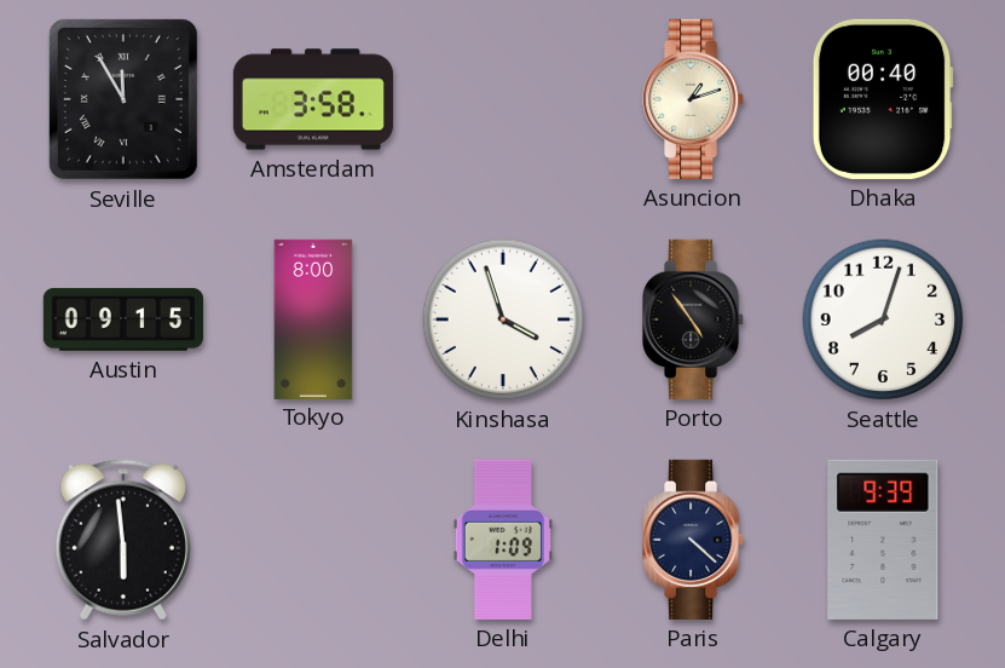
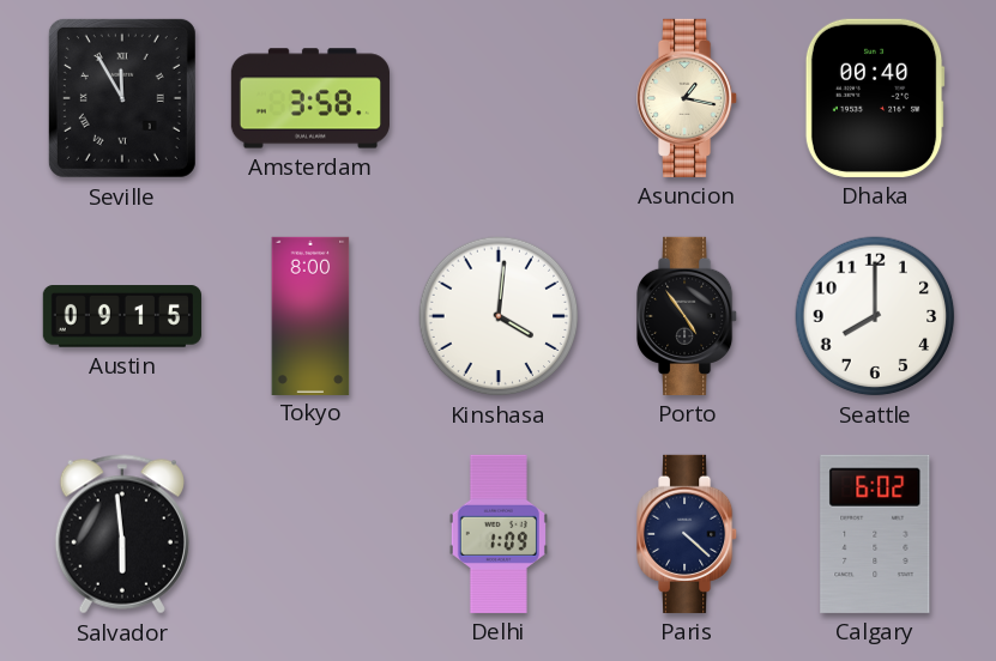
Asuncion: 1:12 -> 1:17
Kinshasa: 3:57 -> 4:01
Seattle: 8:03 -> 8:00
Calgary: 9:39 -> 6:02
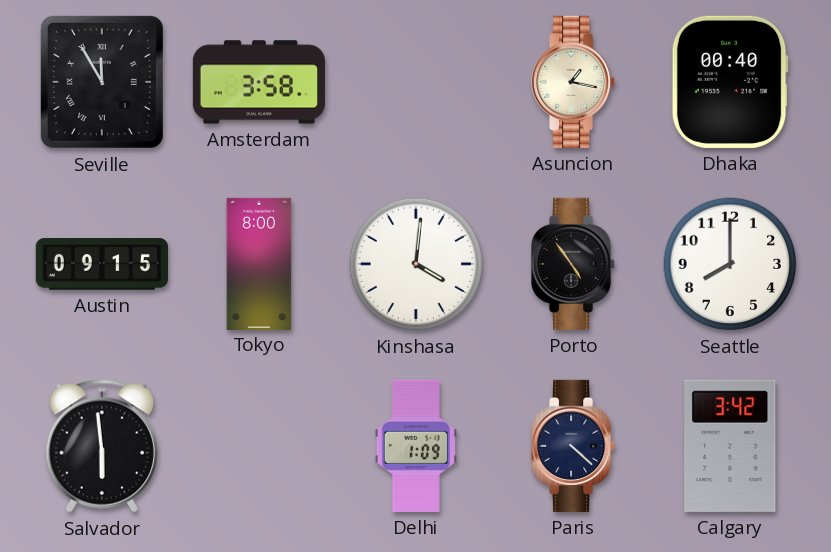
Calgary: 6:02 -> 3:42
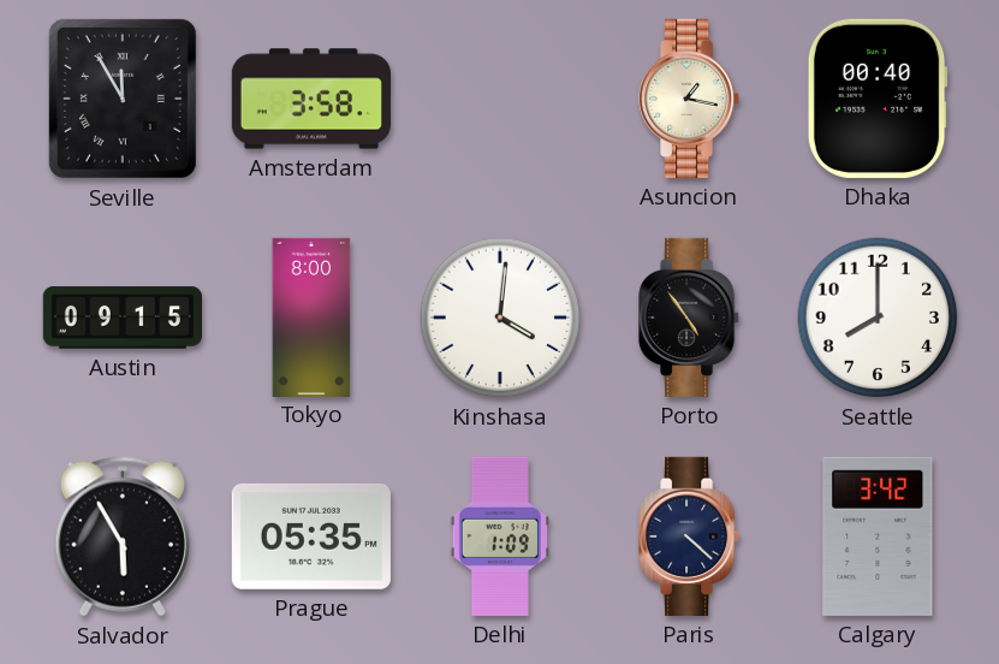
Salvador: 5:59 -> 5:55
Prague: none -> 05:35
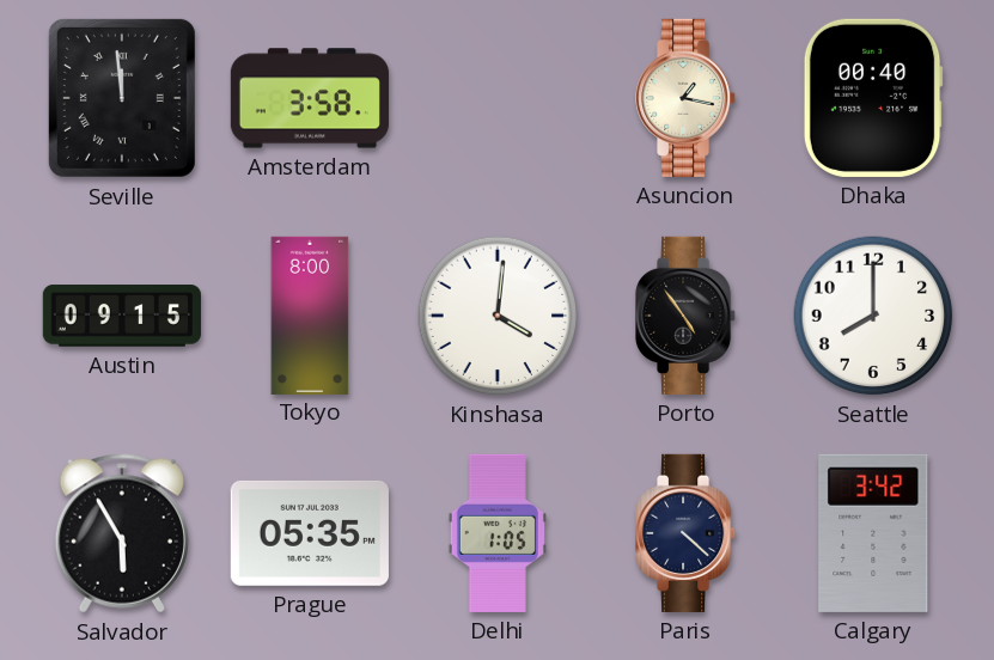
Seville: 11:55 -> 11:59
Delhi: 1:09 -> 1:05
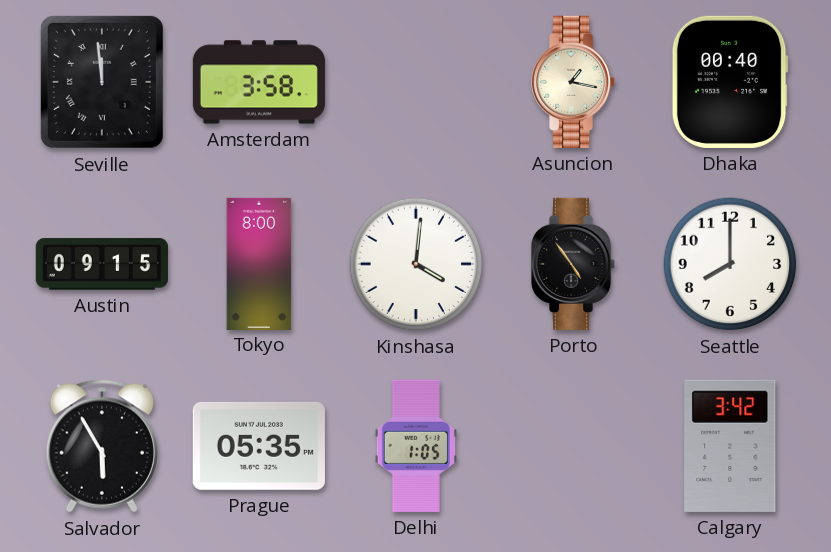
Paris: 4:22 -> none
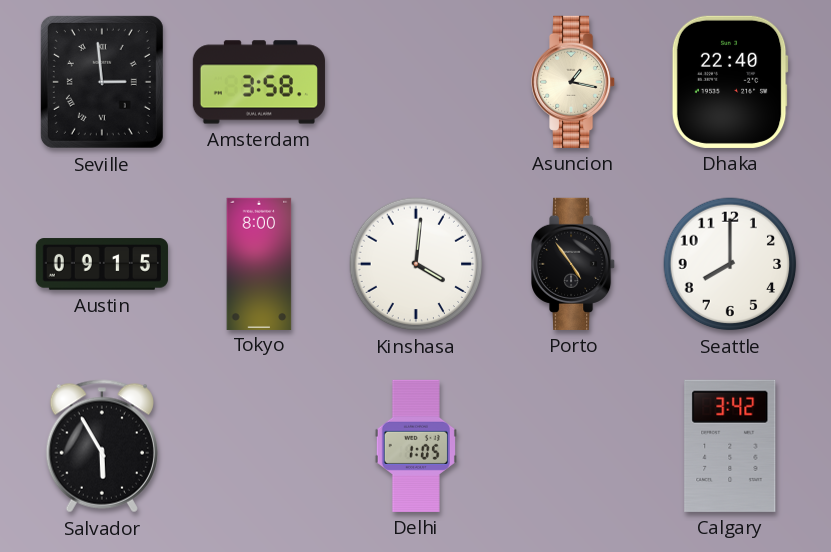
Seville: 11:59 -> 2:59
Dhaka: 00:40 -> 22:40
Prague: 05:35 -> none
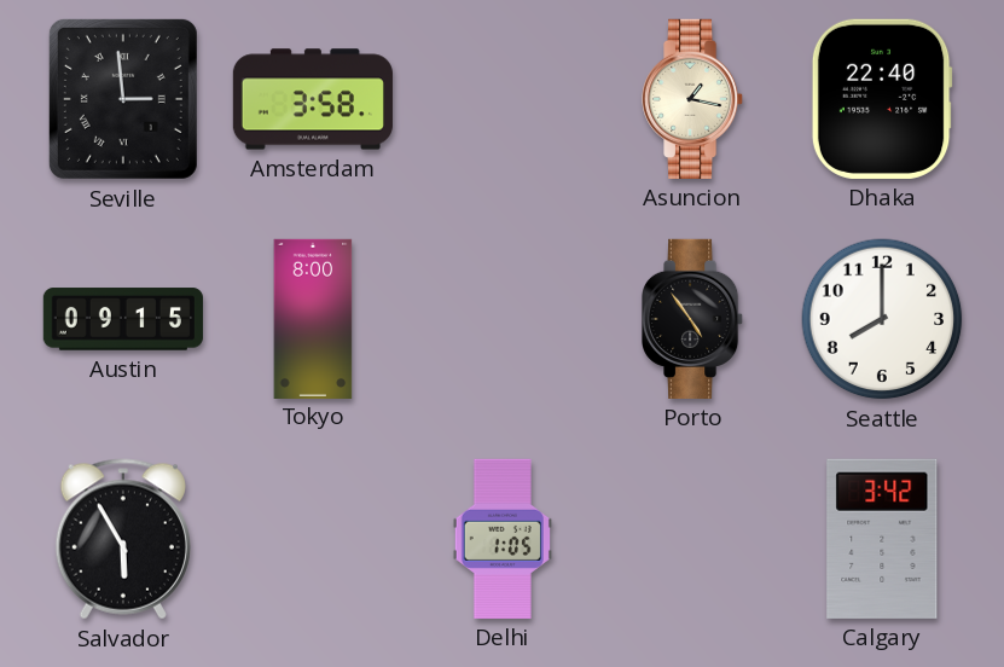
Kinshasa: 4:01 -> none
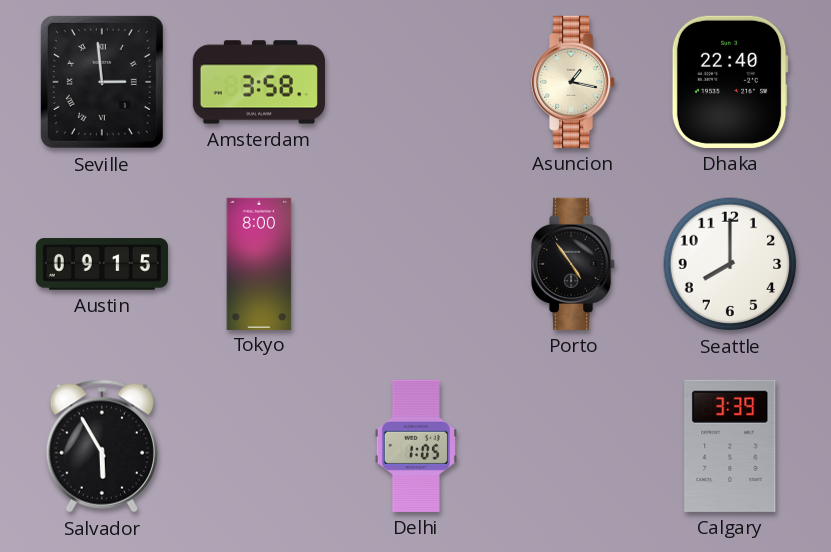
Calgary: 3:42 -> 3:39
